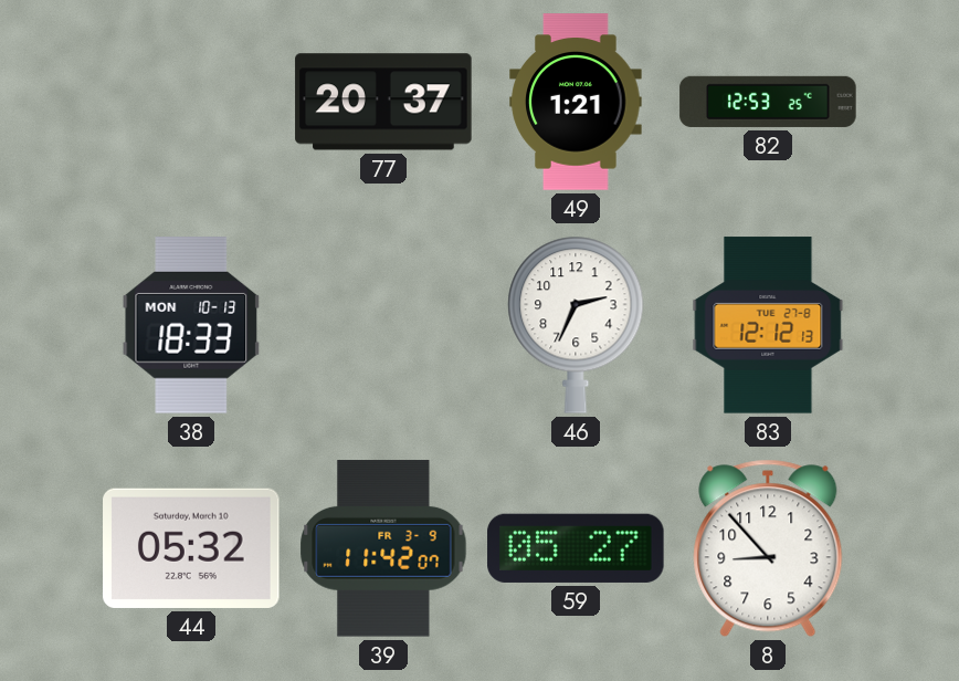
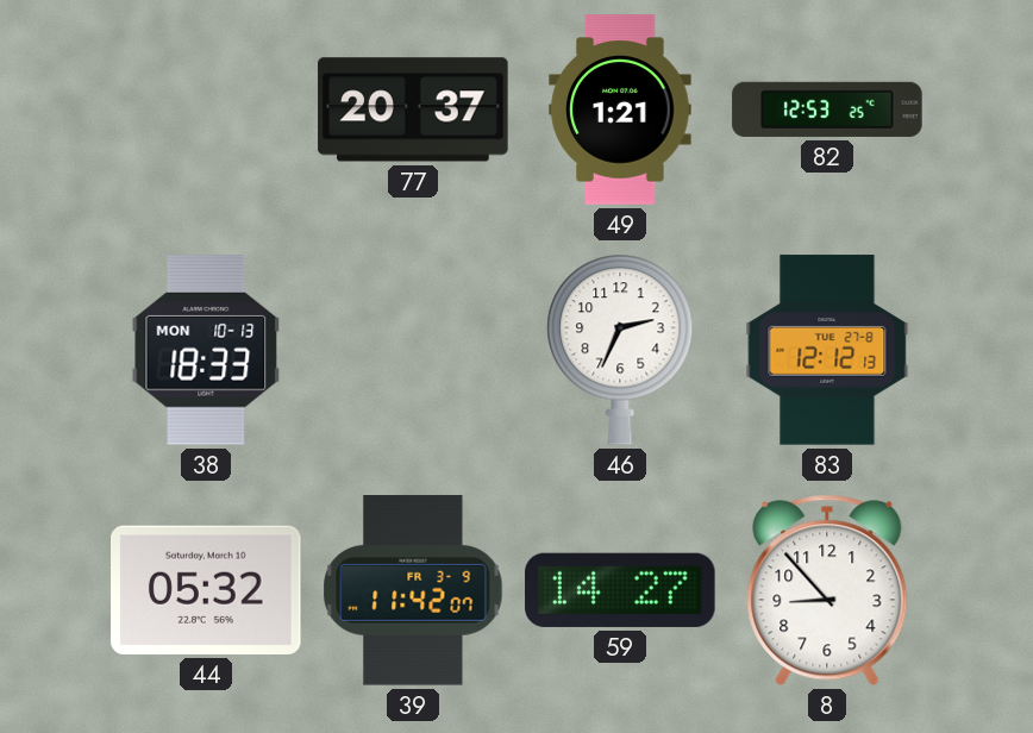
59: 05:27 -> 14:27
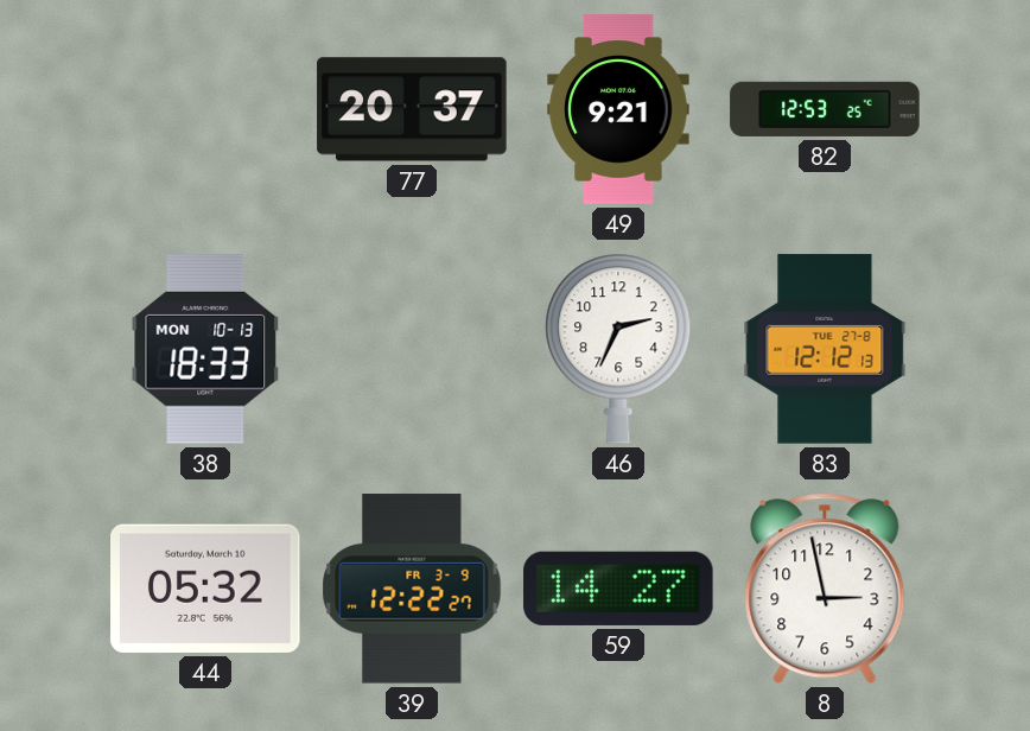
49: 1:21 -> 9:21
39: 11:42 -> 12:22
8: 8:53 -> 2:58
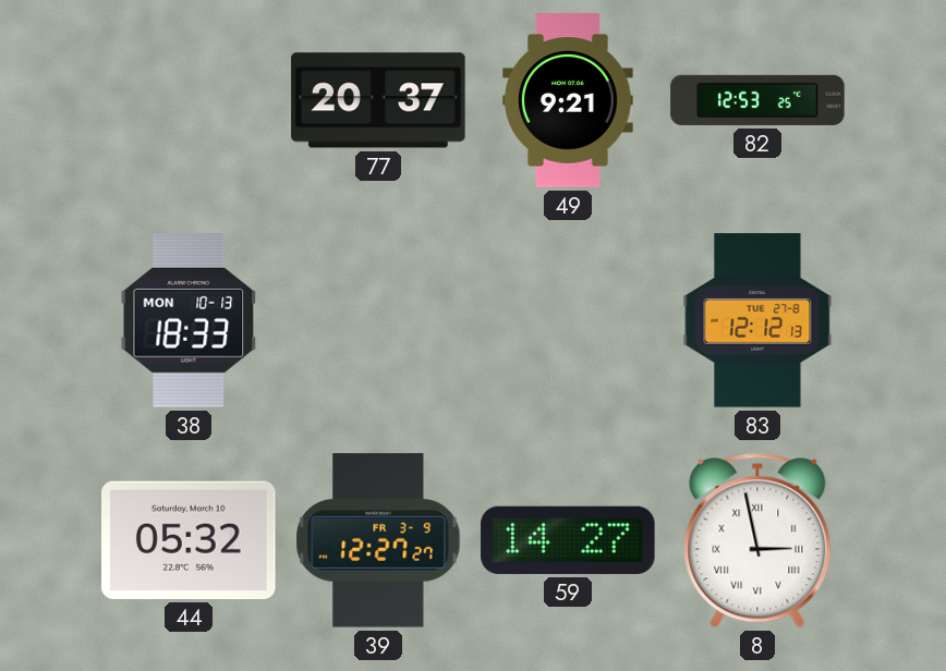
46: 2:34 -> none
39: 12:22 -> 12:27
8 numerals: Arabic -> Roman
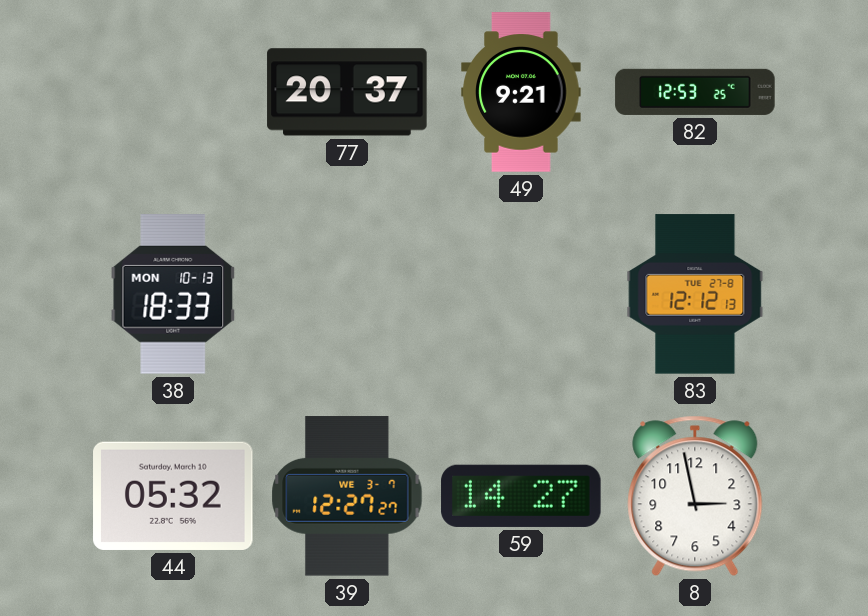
39 date: FR 3-9 -> WE 3-7
8 numerals: Roman -> Arabic
